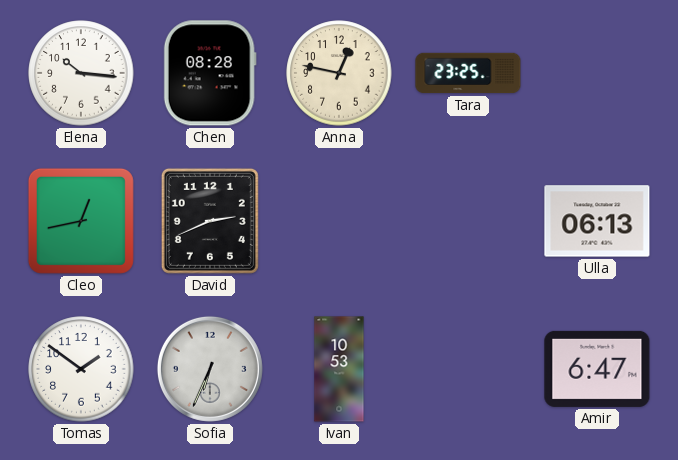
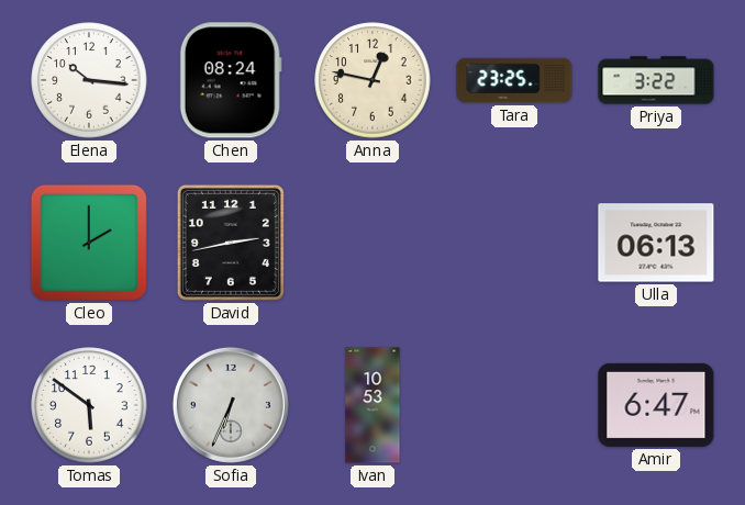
Chen: 08:28 -> 08:24
Priya: none -> 3:22
Cleo: 12:43 -> 2:00
David: 2:41 -> 2:43
Tomas: 1:51 -> 5:51
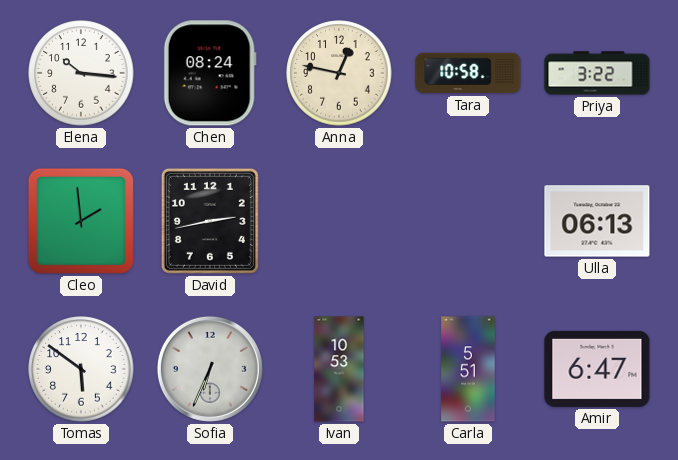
Tara: 23:25 -> 10:58
Cleo: 2:00 -> 1:59
Carla: none -> 5:51
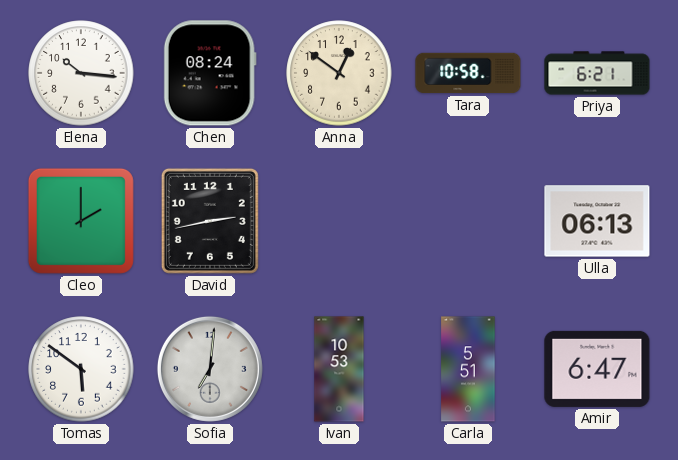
Anna: 12:47 -> 12:51
Priya: 3:22 -> 6:21
Cleo: 1:59 -> 2:00
Sofia: 6:34 -> 7:01
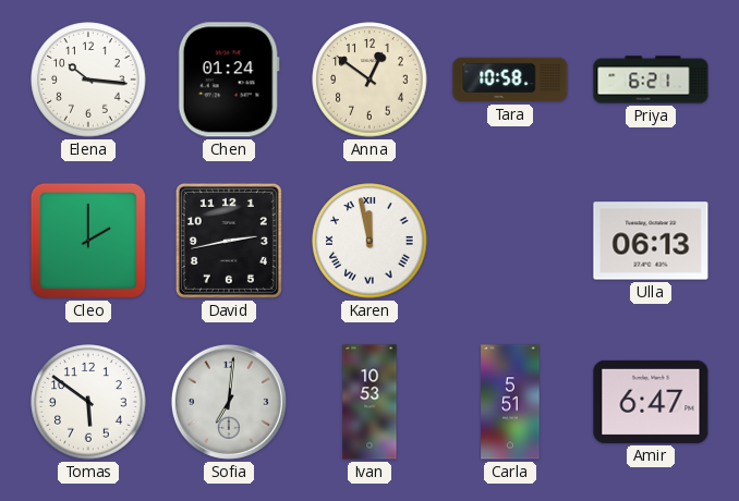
Chen: 08:24 -> 01:24
Karen: none -> 11:58
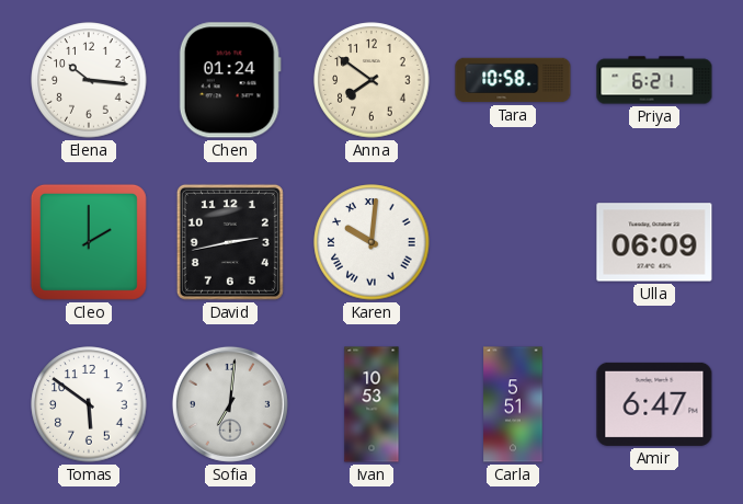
Anna: 12:51 -> 7:51
Karen: 11:58 -> 10:01
Ulla: 06:13 -> 06:09
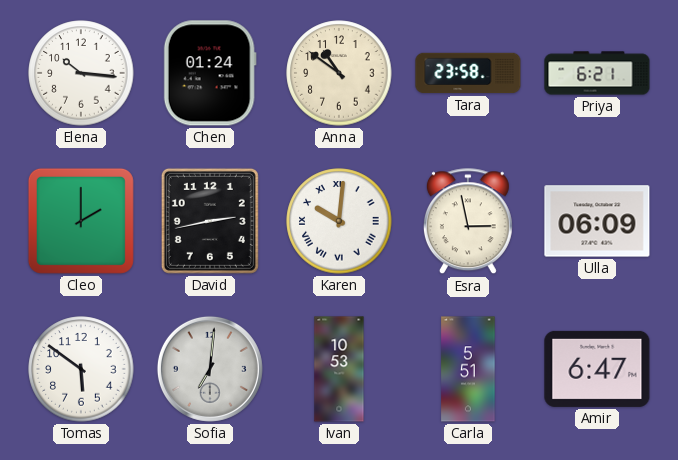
Anna: 7:51 -> 10:51
Tara: 10:58 -> 23:58
Esra: none -> 2:58
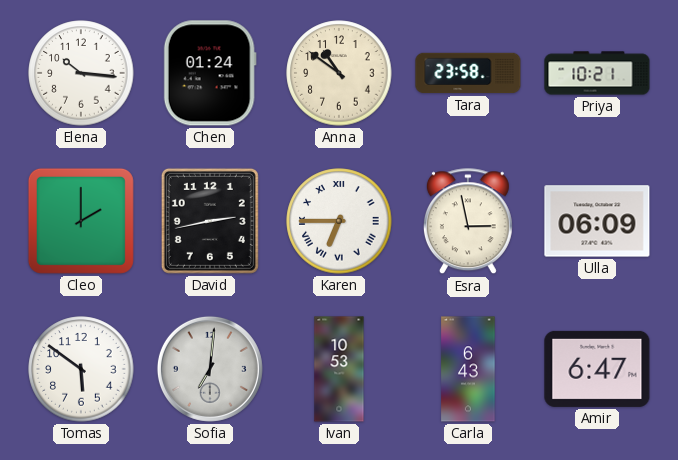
Priya: 6:21 -> 10:21
Karen: 10:01 -> 6:45
Carla: 5:51 -> 6:43
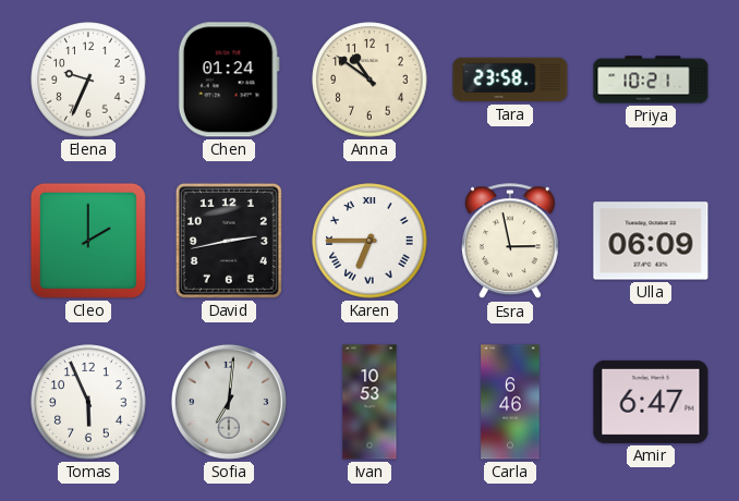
Elena: 10:16 -> 9:34
Tomas: 5:51 -> 5:56
Carla: 6:43 -> 6:46
